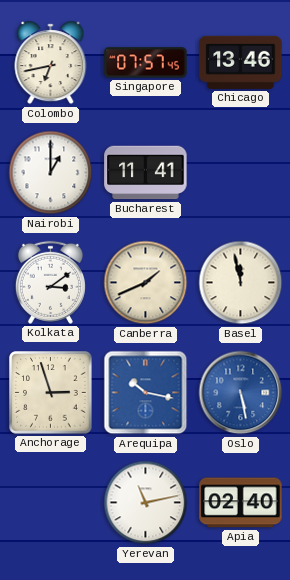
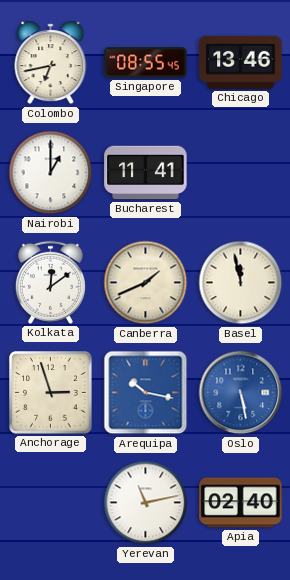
Singapore: 07:57 -> 08:55
Kolkata: 3:09 -> 12:09
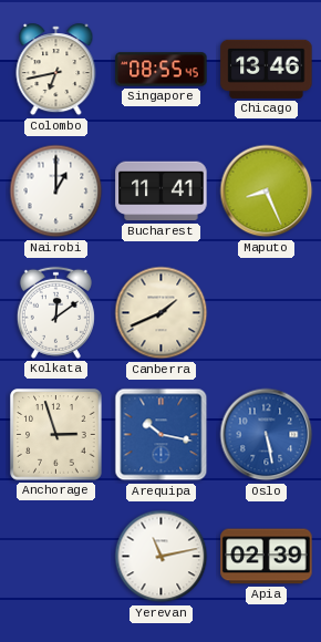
Maputo: none -> 8:26
Basel: 11:58 -> none
Apia: 02:40 -> 02:39
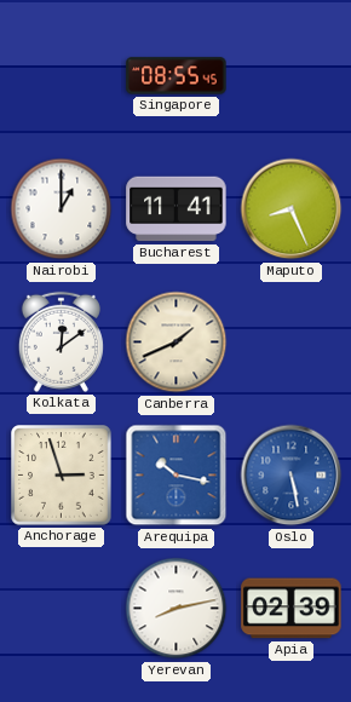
Colombo: 6:43 -> none
Chicago: 13:46 -> none
Yerevan: 11:13 -> 8:13
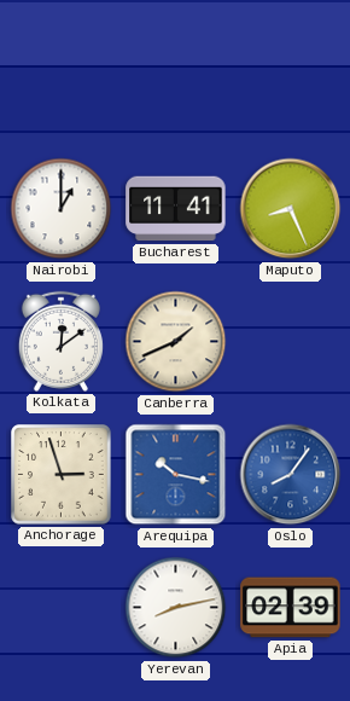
Singapore: 08:55 -> none
Oslo: 5:28 -> 8:06
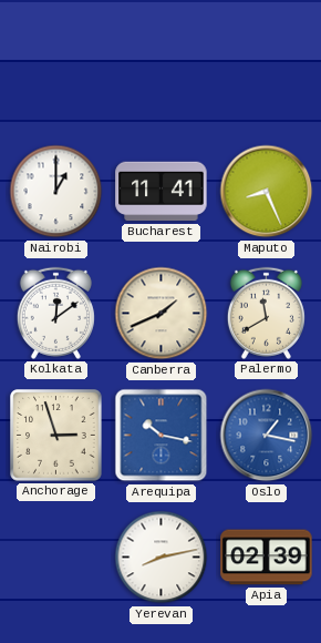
Palermo: none -> 11:40
Oslo: 8:06 -> 1:17
